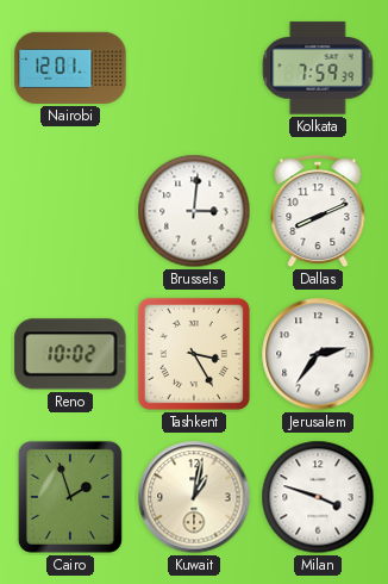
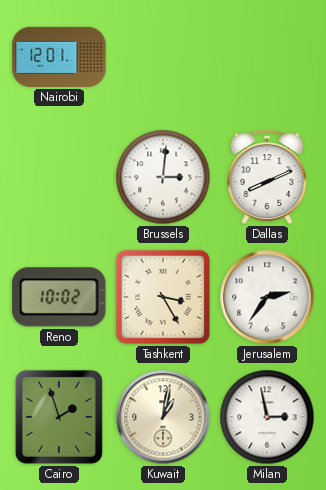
Kolkata: 7:59 -> none
Milan: 3:48 -> 2:58
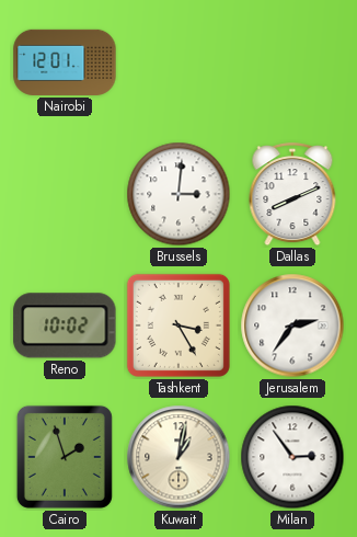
Milan: 2:58 -> 2:54
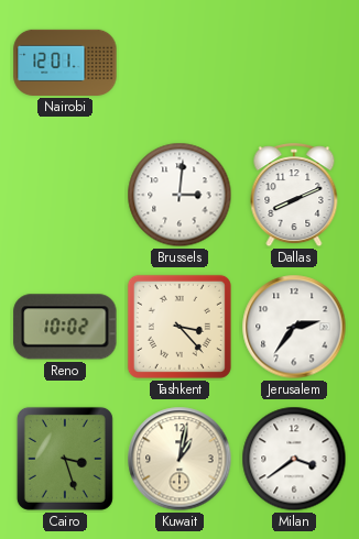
Tashkent: 3:25 -> 3:23
Cairo: 1:57 -> 3:27
Milan: 2:54 -> 3:39
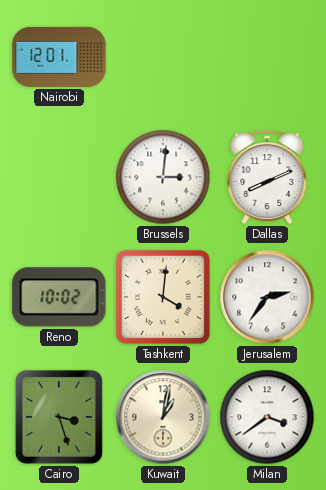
Tashkent: 3:23 -> 4:01
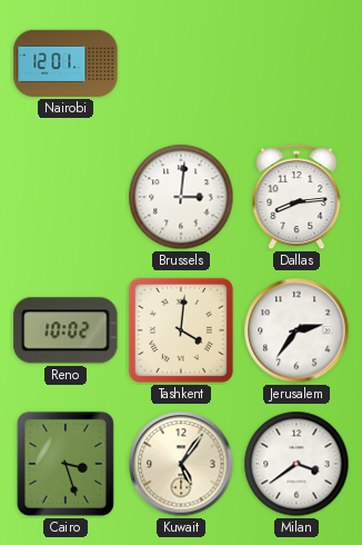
Dallas: 8:11 -> 8:14
Kuwait: 1:02 -> 5:06
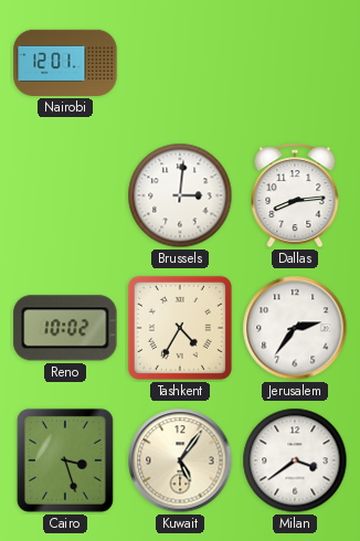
Tashkent: 4:01 -> 4:35
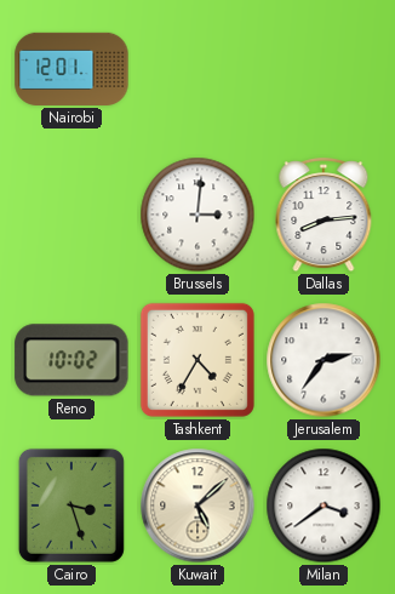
Kuwait: 5:06 -> 5:08
